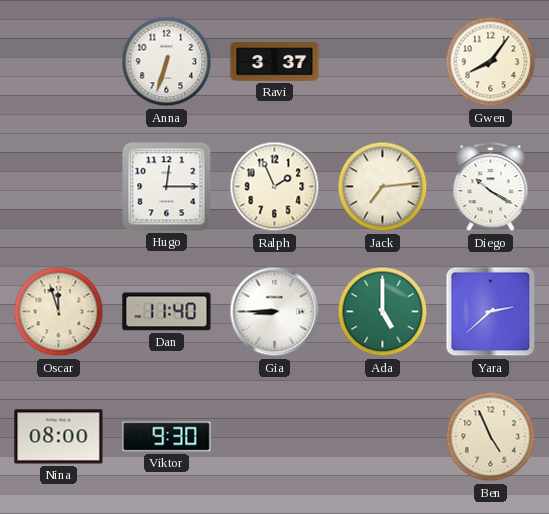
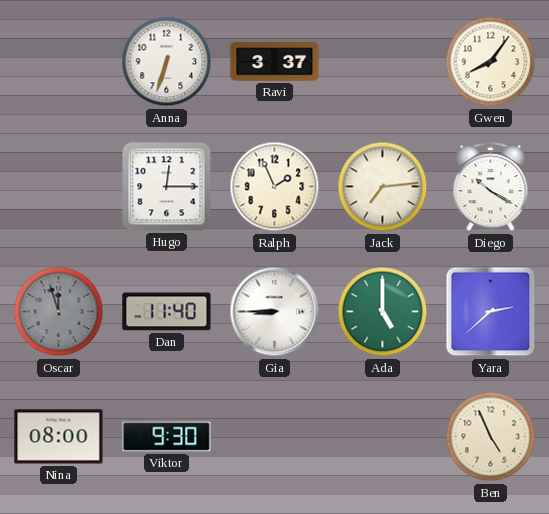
Oscar dial: cream -> grey
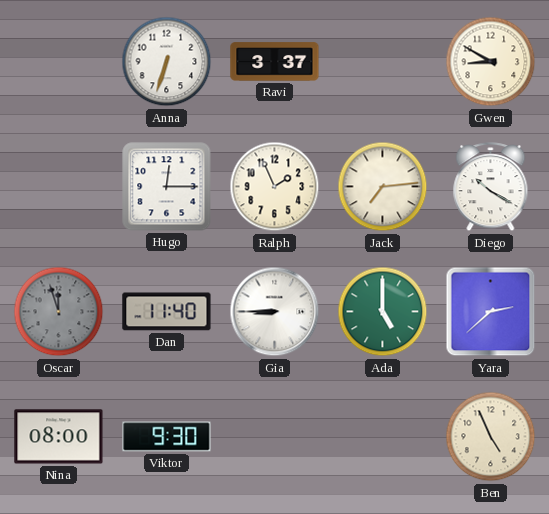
Gwen: 8:06 -> 8:50
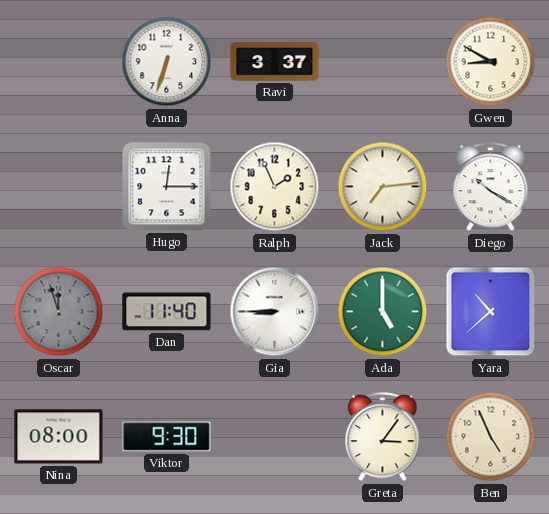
Yara: 2:38 -> 10:38
Greta: none -> 3:06
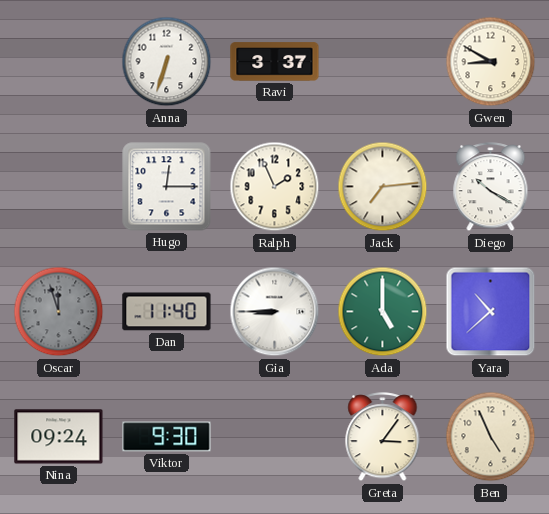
Nina: 08:00 -> 09:24
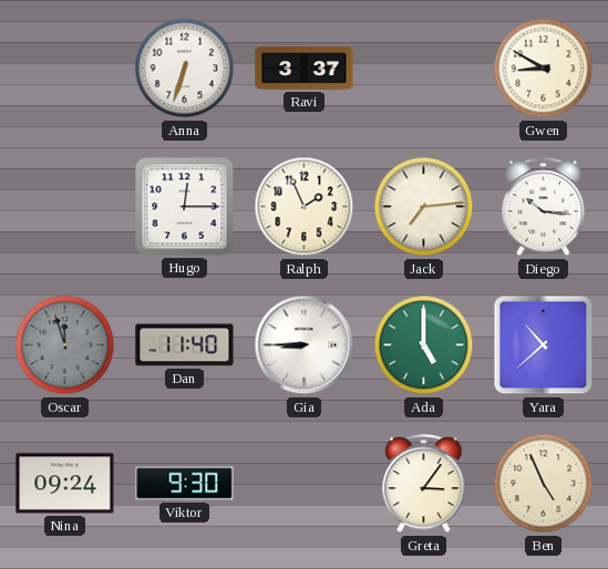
Diego: 10:20 -> 10:16
